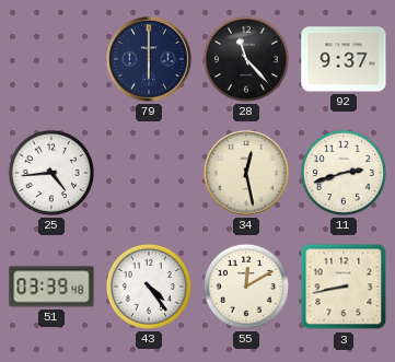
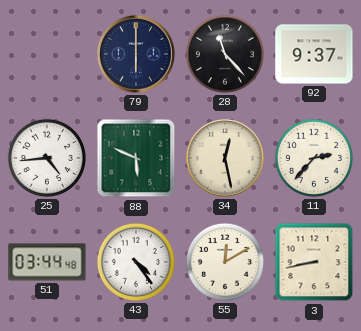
88: none -> 5:49
11: 2:42 -> 2:37
51: 03:39 -> 03:44
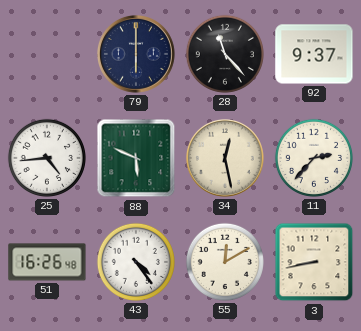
51: 03:44 -> 16:26
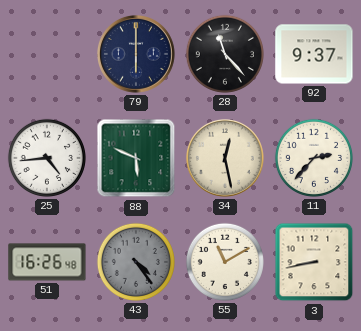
43 dial: white -> grey
55: 12:10 -> 11:10
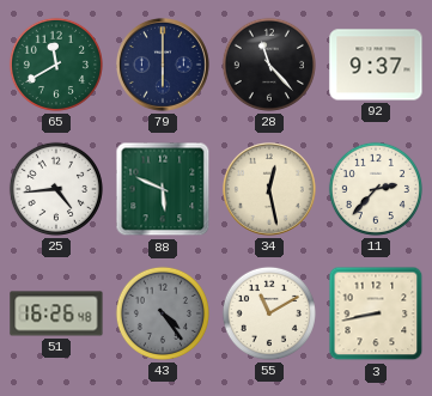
65: none -> 11:40
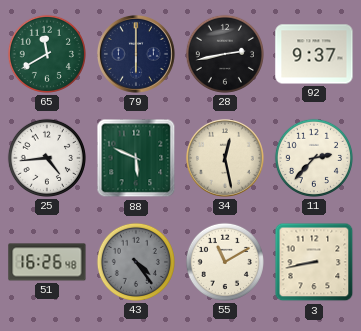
28: 11:23 -> 2:43
